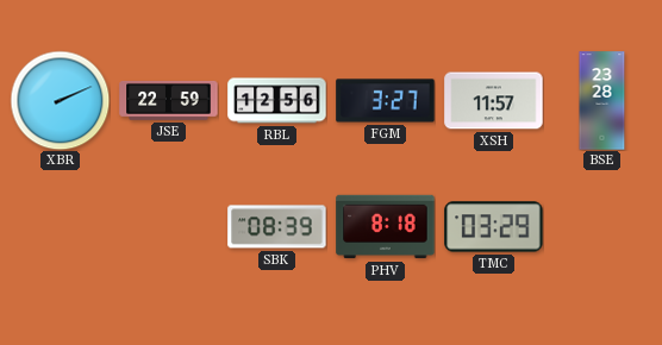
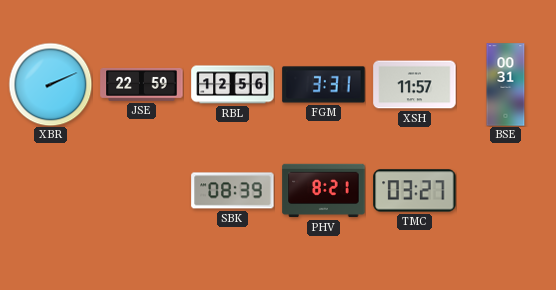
FGM: 3:27 -> 3:31
BSE: 23:28 -> 00:31
PHV: 8:18 -> 8:21
TMC: 03:29 -> 03:27
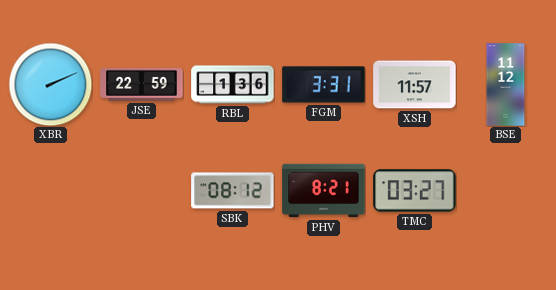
RBL: 12:56 -> 1:36
BSE: 00:31 -> 11:12
SBK: 08:39 -> 08:12
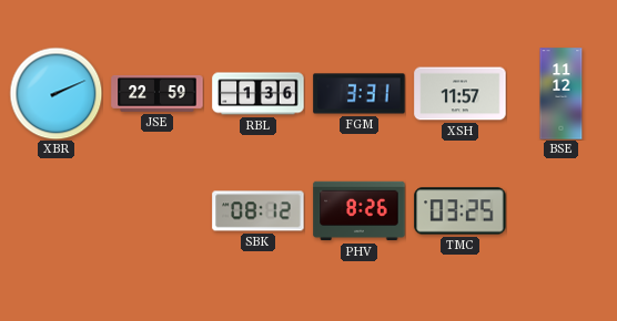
PHV: 8:21 -> 8:26
TMC: 03:27 -> 03:25
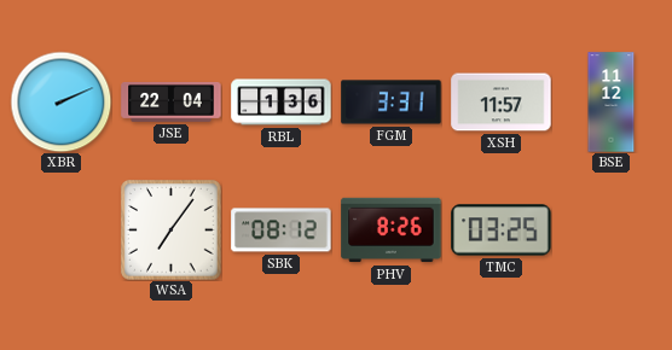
JSE: 22:59 -> 22:04
WSA: none -> 7:06
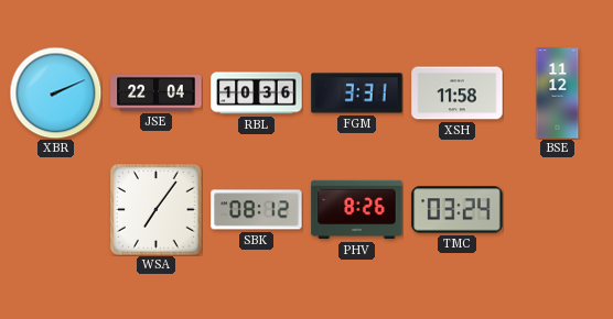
RBL: 1:36 -> 10:36
XSH: 11:57 -> 11:58
TMC: 03:25 -> 03:24
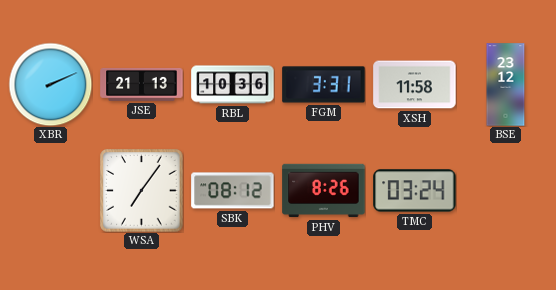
JSE: 22:04 -> 21:13
BSE: 11:12 -> 23:12
